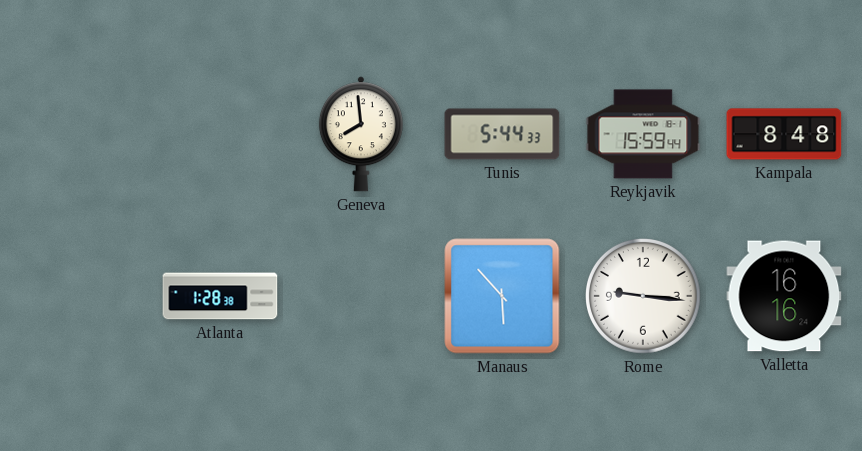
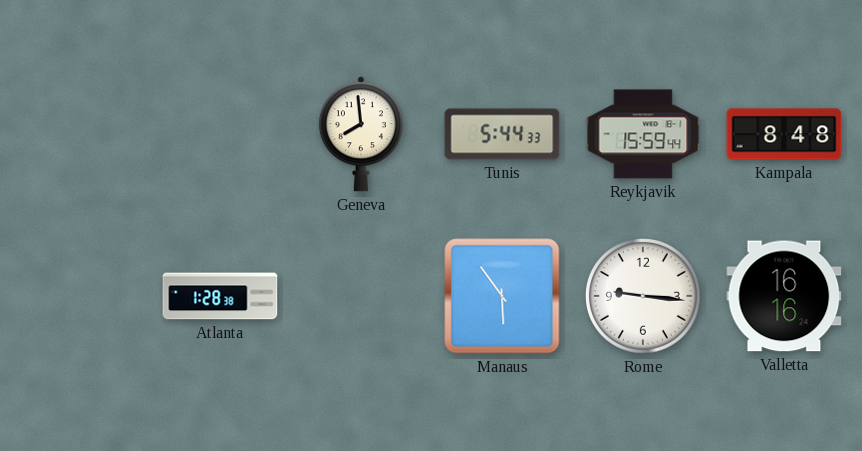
Manaus: 5:53 -> 5:54
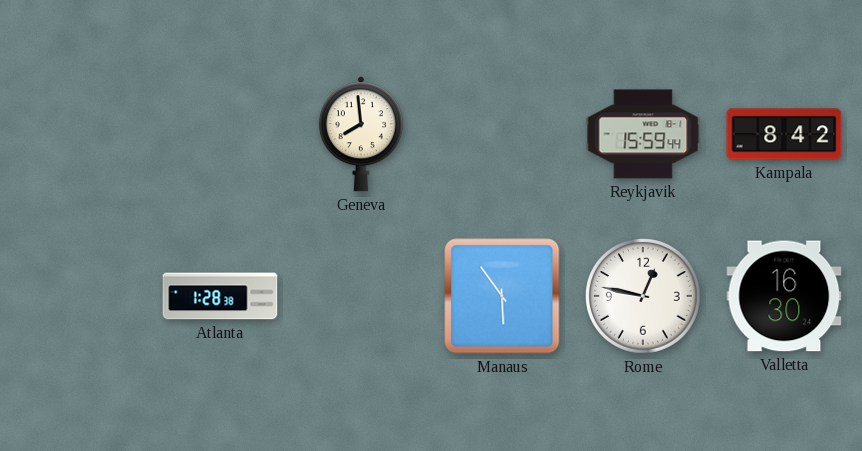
Tunis: 5:44 -> none
Kampala: 8:48 -> 8:42
Rome: 9:16 -> 12:47
Valletta: 16:16 -> 16:30
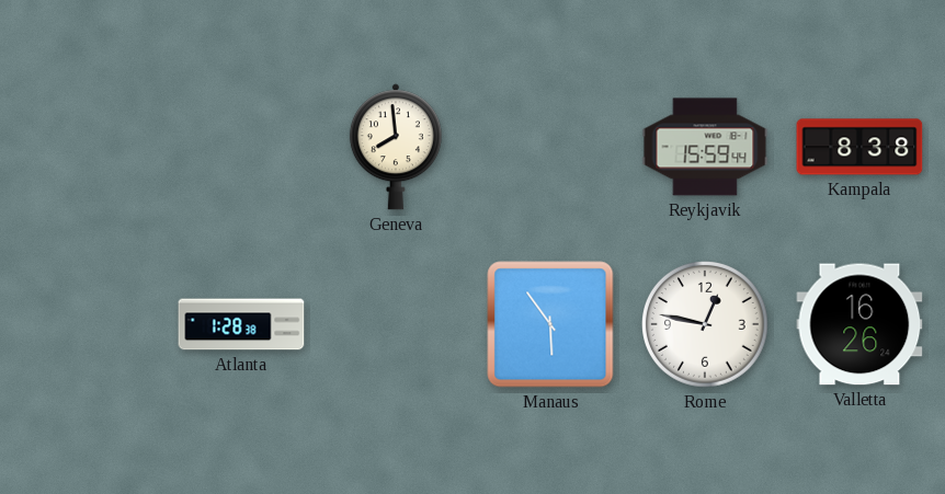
Kampala: 8:42 -> 8:38
Valletta: 16:30 -> 16:26
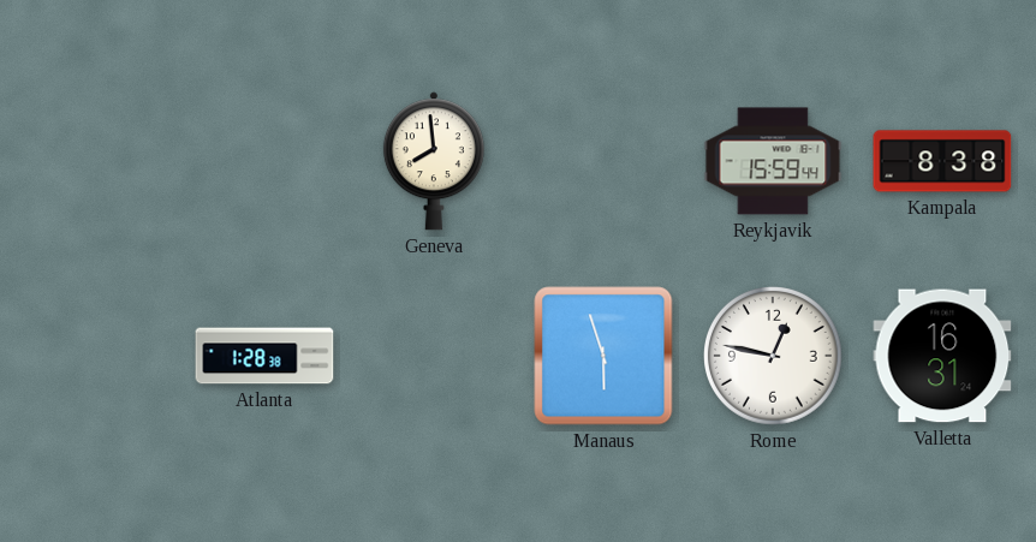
Manaus: 5:54 -> 5:57
Valletta: 16:26 -> 16:31
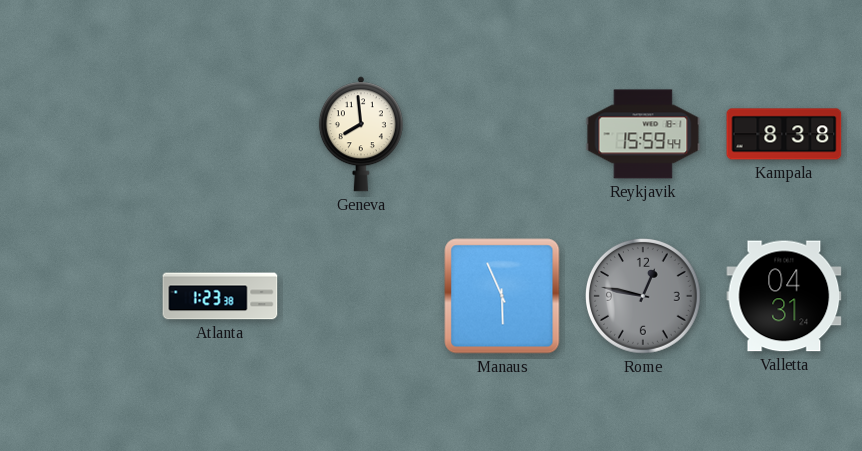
Atlanta: 1:28 -> 1:23
Manaus: 5:57 -> 5:56
Rome dial: white -> grey
Valletta: 16:31 -> 04:31
